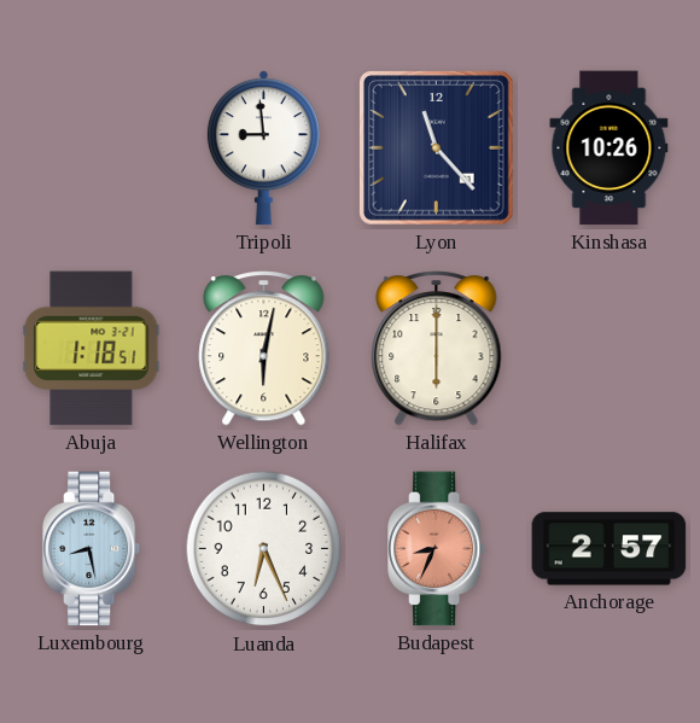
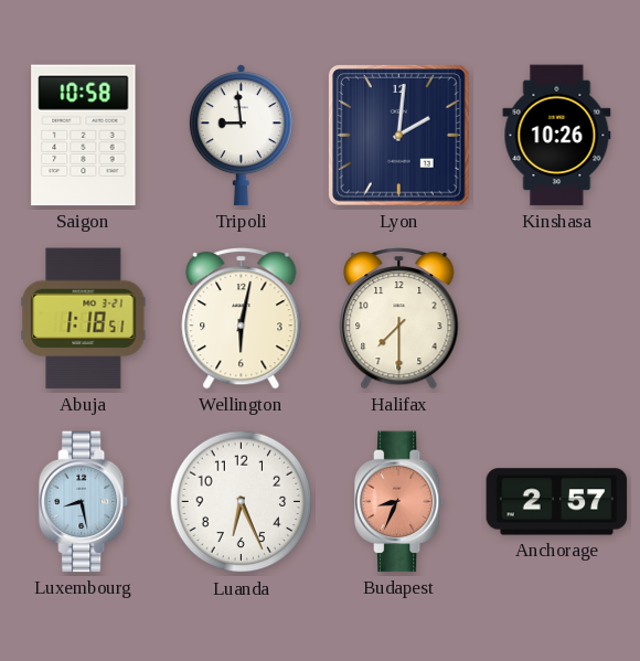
Saigon: none -> 10:58
Lyon: 11:23 -> 2:01
Halifax: 6:00 -> 7:30
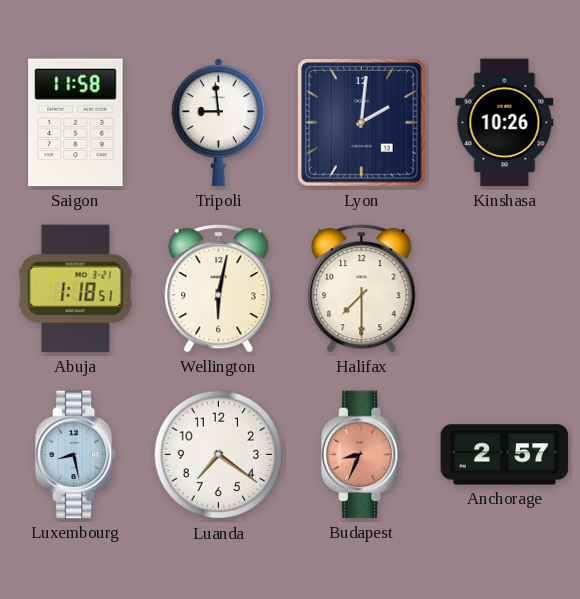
Saigon: 10:58 -> 11:58
Luanda: 6:26 -> 7:21
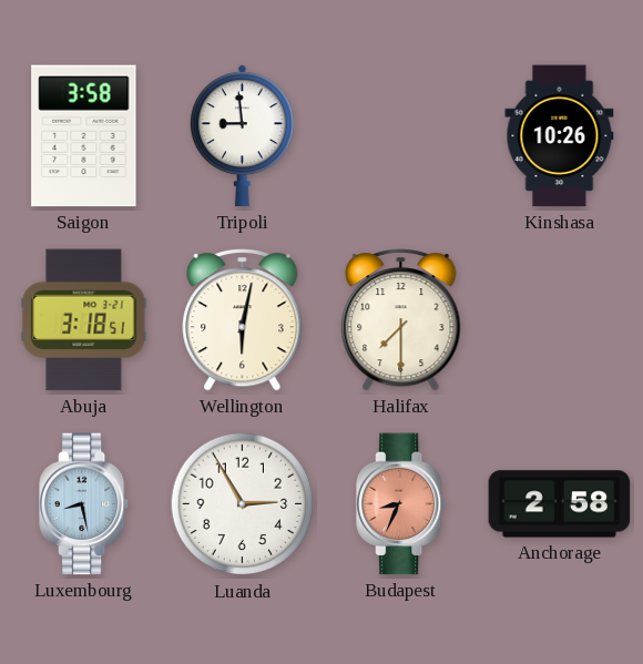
Saigon: 11:58 -> 3:58
Lyon: 2:01 -> none
Abuja: 1:18 -> 3:18
Luanda: 7:21 -> 2:55
Anchorage: 2:57 -> 2:58
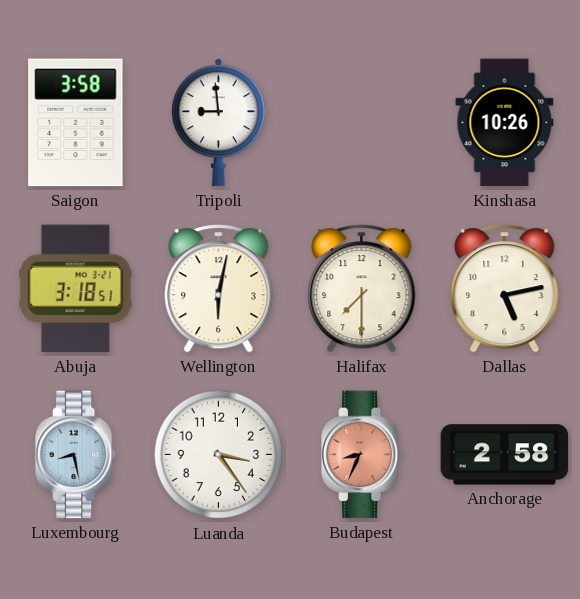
Dallas: none -> 5:13
Luanda: 2:55 -> 3:24
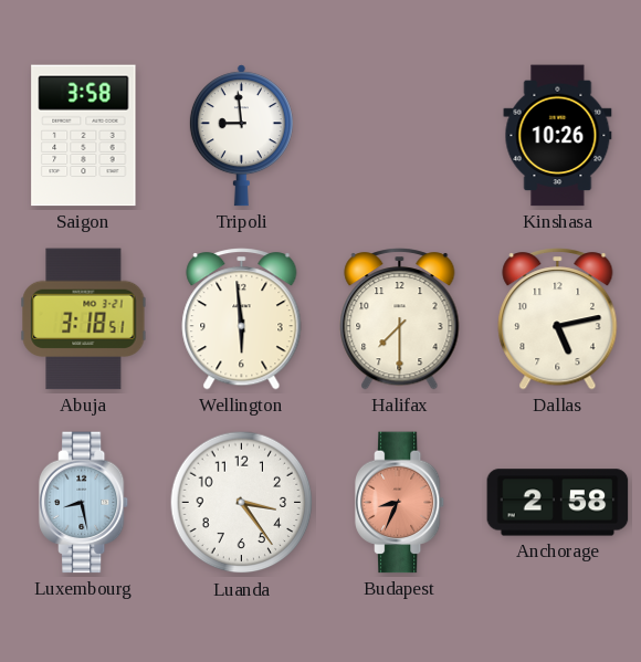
Wellington: 6:02 -> 5:59
